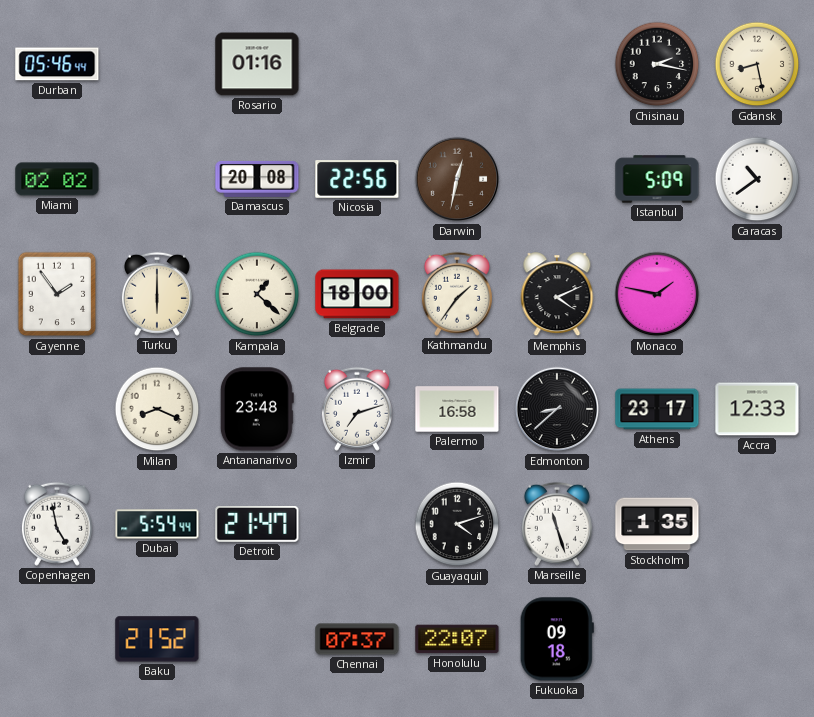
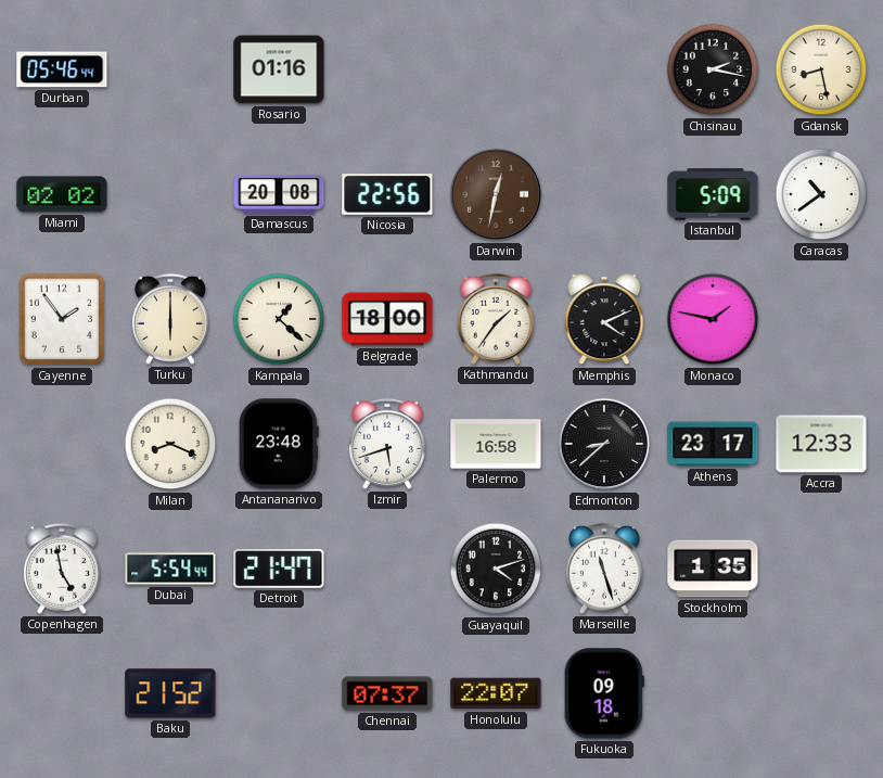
Izmir: 7:12 -> 5:42
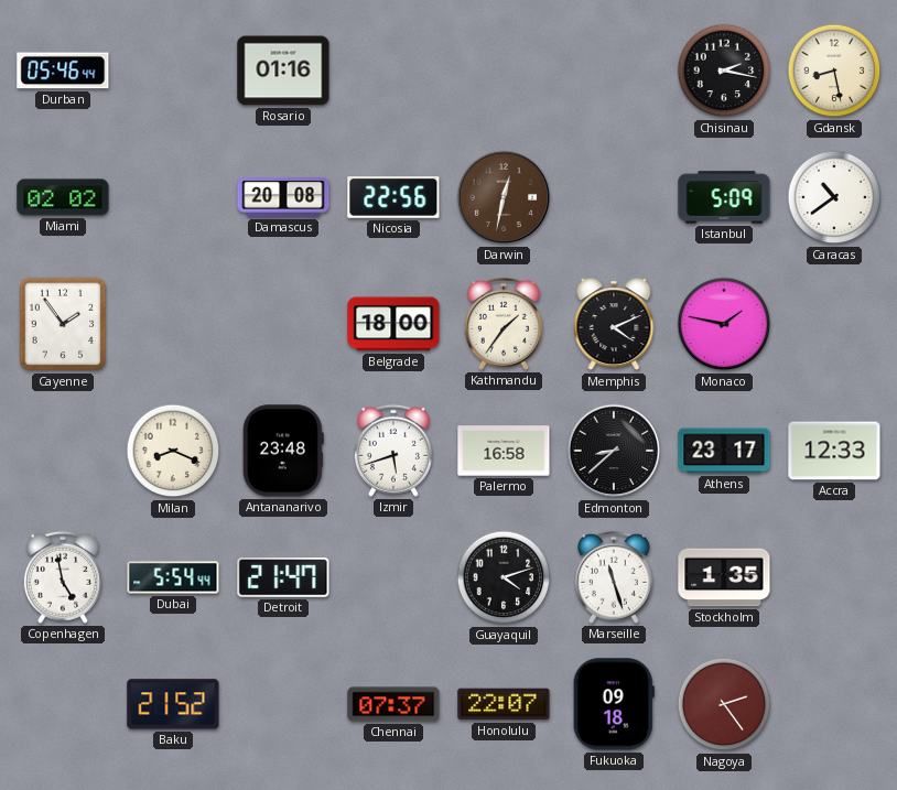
Turku: 6:00 -> none
Kampala: 1:22 -> none
Nagoya: none -> 2:24
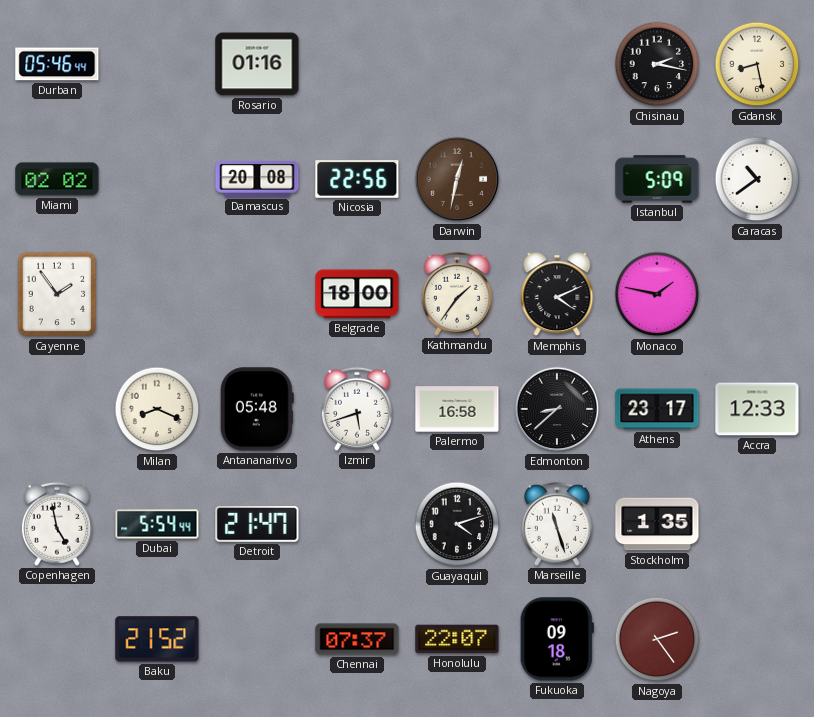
Antananarivo: 23:48 -> 05:48
